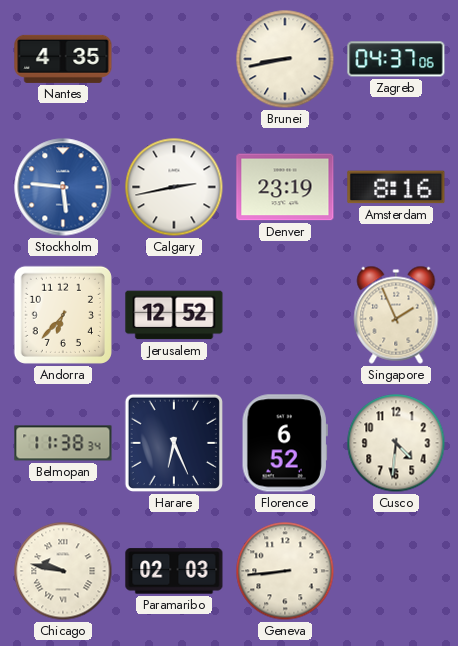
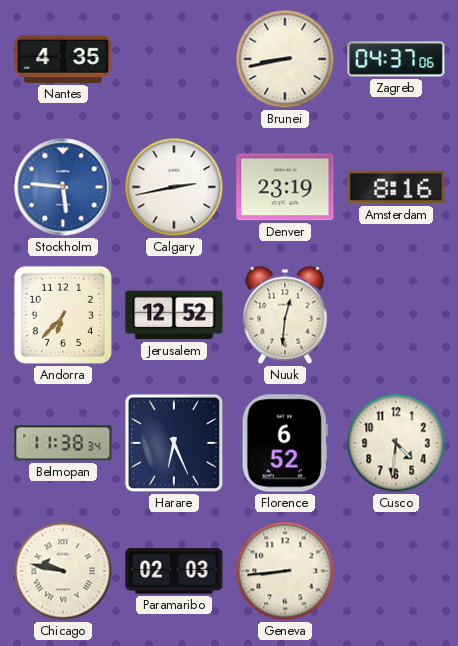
Nuuk: none -> 12:31
Singapore: 1:56 -> none
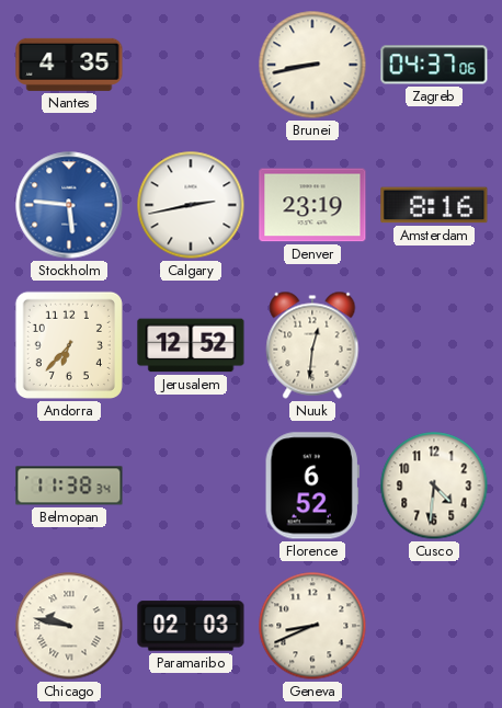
Harare: 6:26 -> none
Geneva: 8:44 -> 8:41
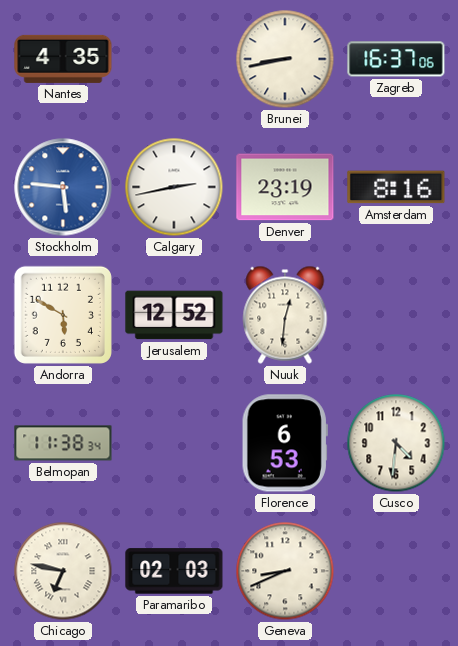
Zagreb: 04:37 -> 16:37
Andorra: 6:37 -> 5:50
Florence: 6:52 -> 6:53
Chicago: 9:47 -> 6:47
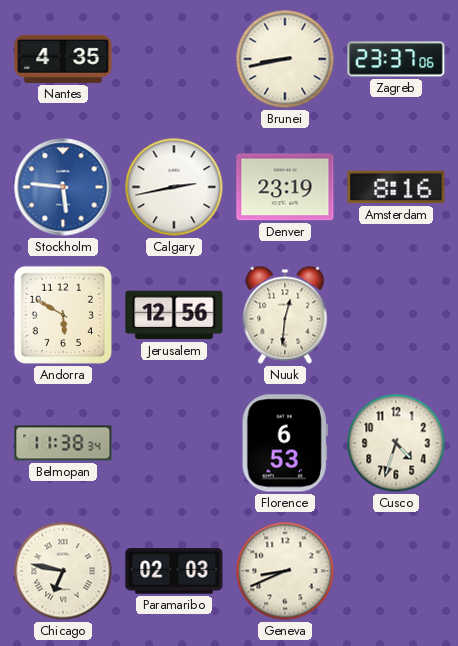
Zagreb: 16:37 -> 23:37
Jerusalem: 12:52 -> 12:56
Cusco: 4:31 -> 4:33
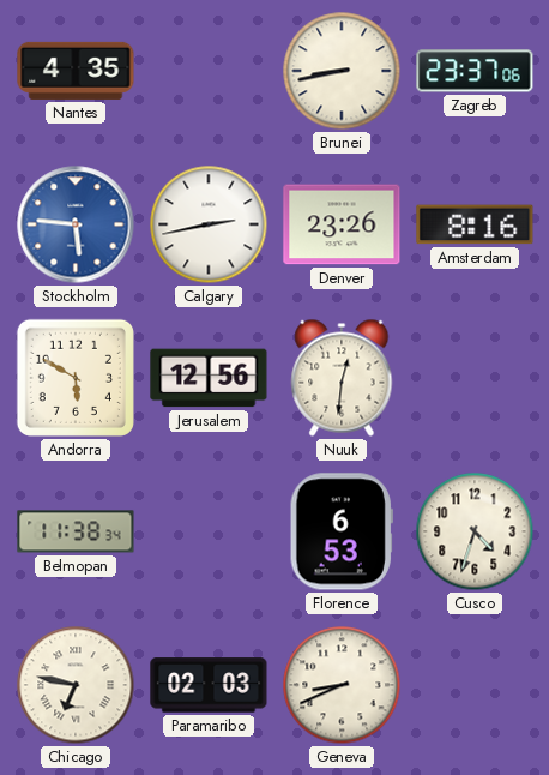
Denver: 23:19 -> 23:26
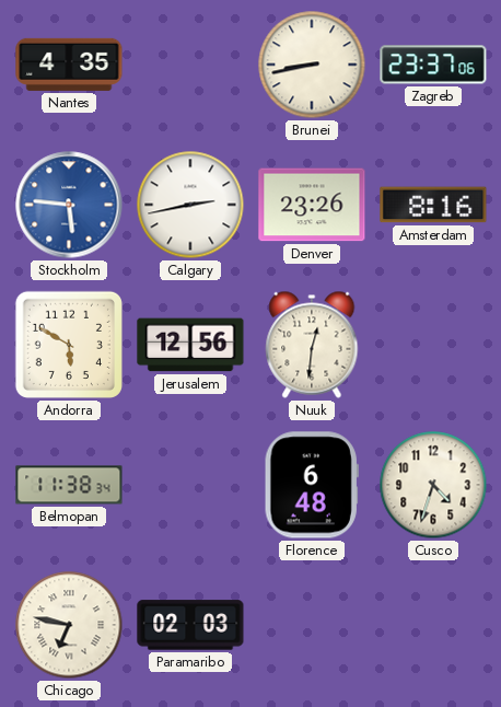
Florence: 6:53 -> 6:48
Geneva: 8:41 -> none
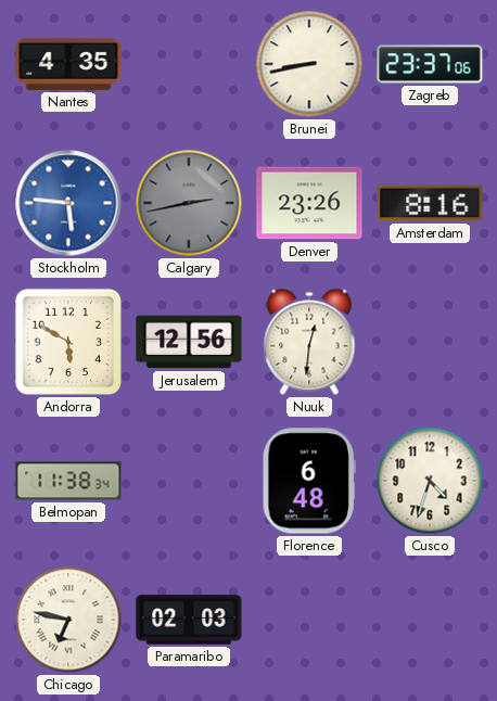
Calgary dial: white -> grey
